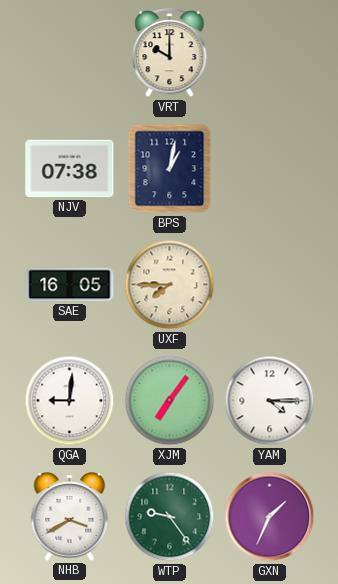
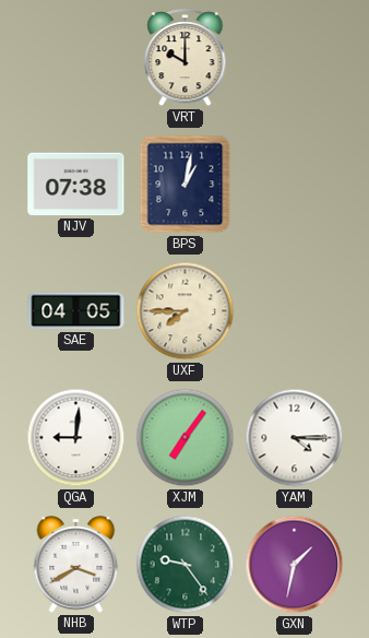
SAE: 16:05 -> 04:05
GXN: 1:34 -> 1:32
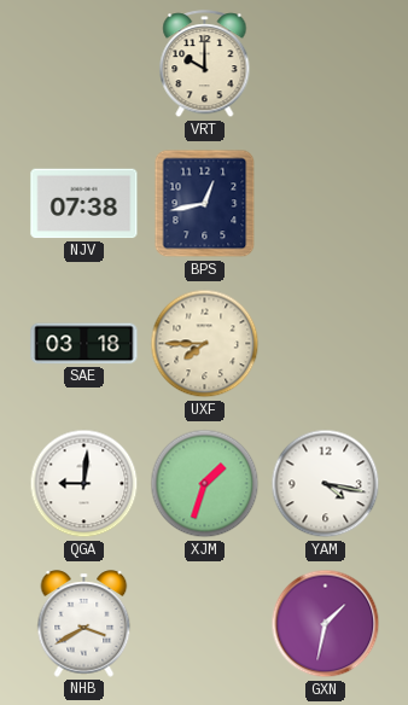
BPS: 1:02 -> 12:43
SAE: 04:05 -> 03:18
XJM: 7:06 -> 1:33
YAM: 4:15 -> 4:17
WTP: 9:24 -> none
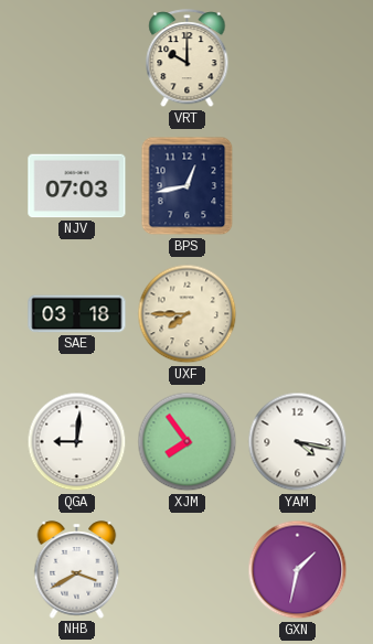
NJV: 07:38 -> 07:03
XJM: 1:33 -> 7:54
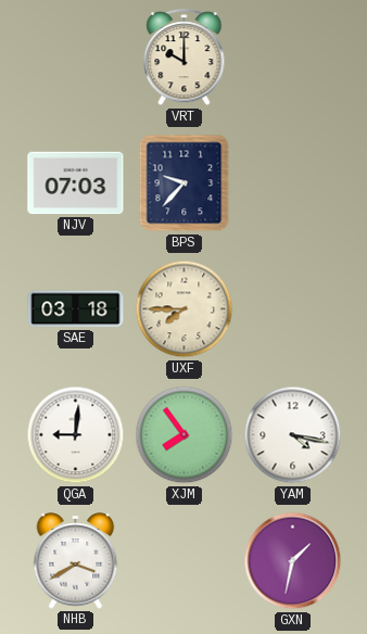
BPS: 12:43 -> 9:37
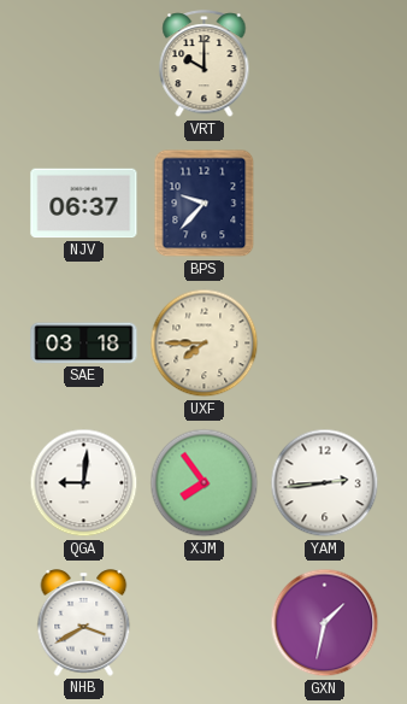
NJV: 07:03 -> 06:37
YAM: 4:17 -> 2:44
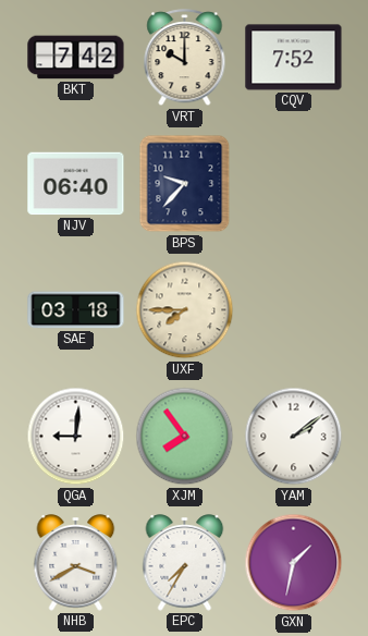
BKT: none -> 7:42
CQV: none -> 7:52
NJV: 06:37 -> 06:40
YAM: 2:44 -> 2:09
EPC: none -> 7:35
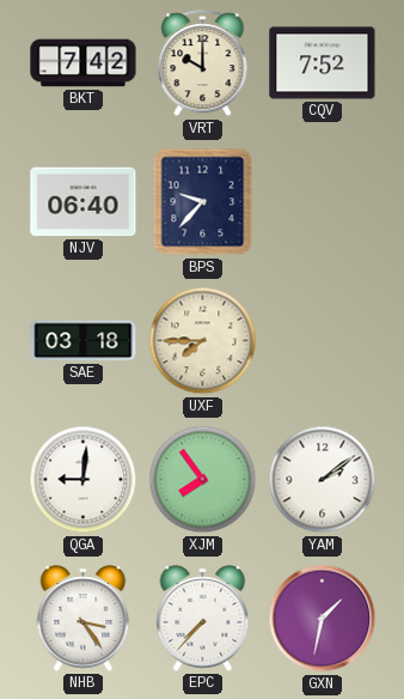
NHB: 3:40 -> 3:24
EPC: 7:35 -> 7:37
